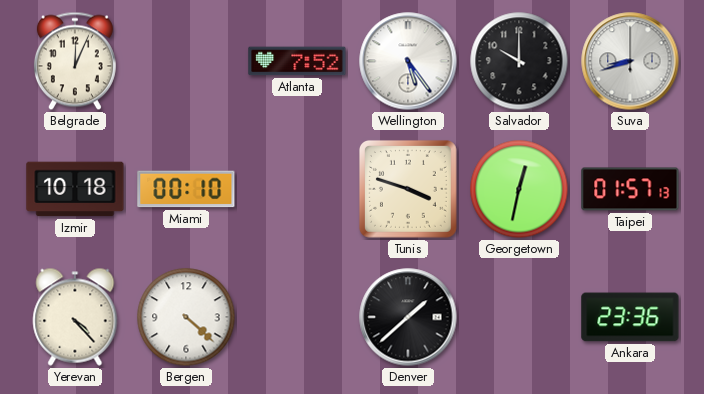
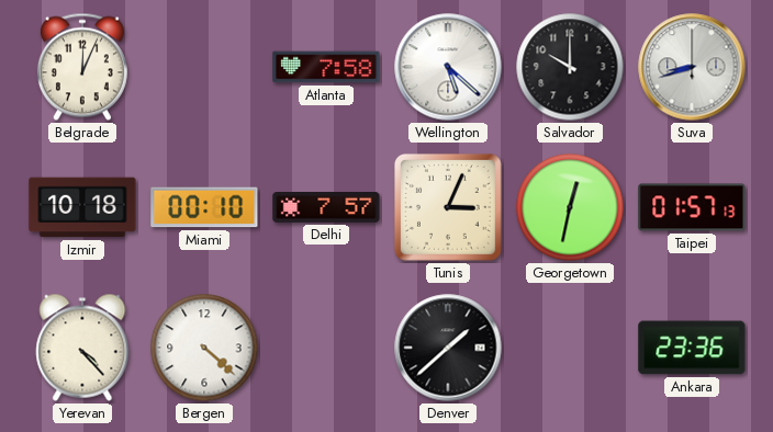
Atlanta: 7:52 -> 7:58
Wellington: 5:24 -> 5:22
Delhi: none -> 7:57
Tunis: 3:48 -> 3:04
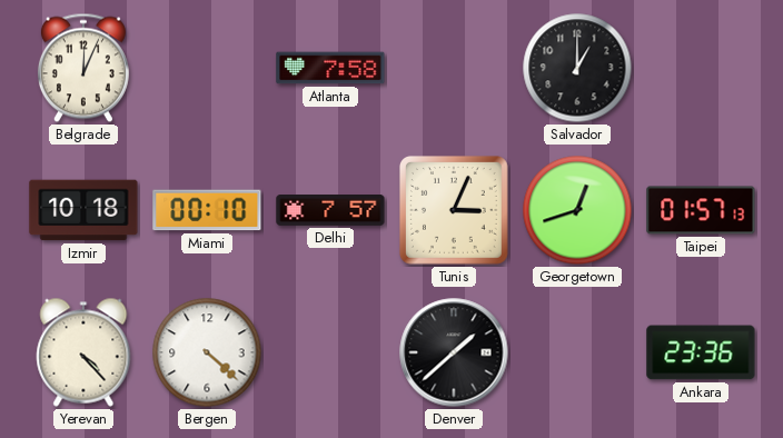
Wellington: 5:22 -> none
Salvador: 10:00 -> 1:00
Suva: 8:42 -> none
Georgetown: 12:32 -> 12:42
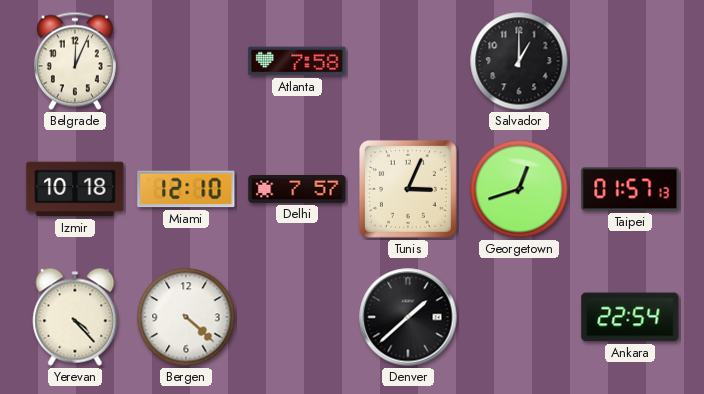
Miami: 00:10 -> 12:10
Ankara: 23:36 -> 22:54
